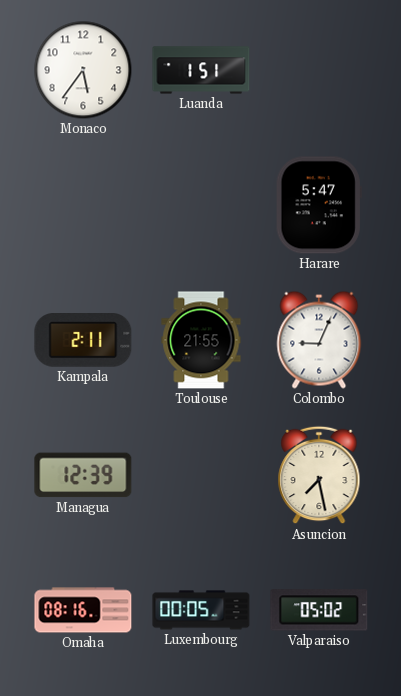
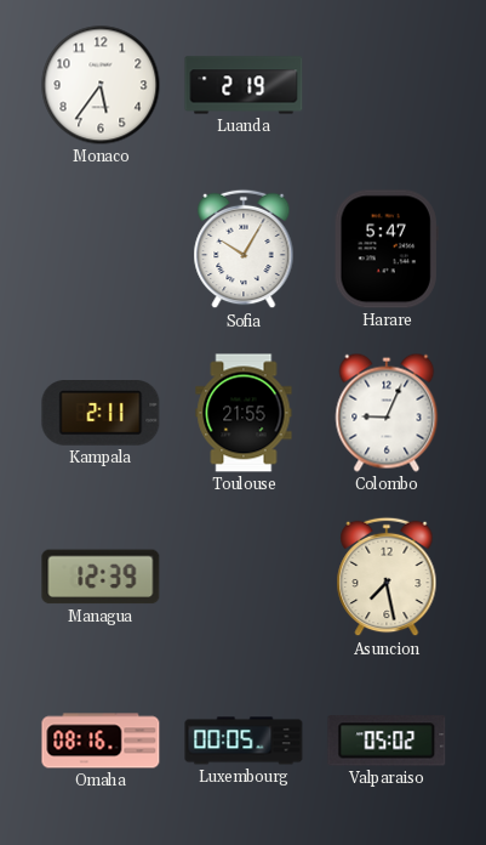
Luanda: 1:51 -> 2:19
Sofia: none -> 10:05
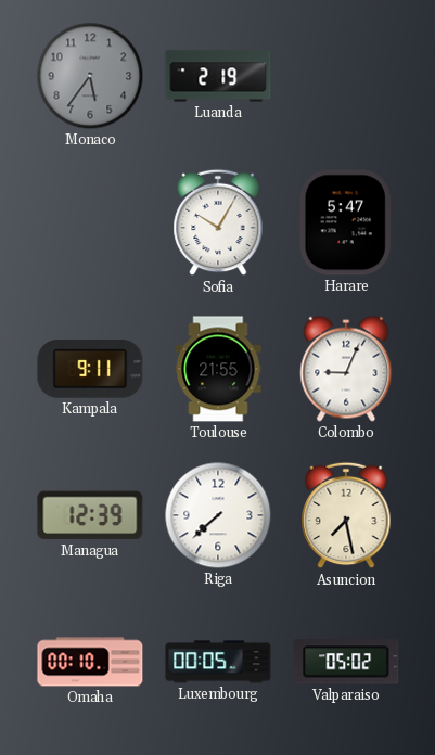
Monaco dial: white -> grey
Kampala: 2:11 -> 9:11
Riga: none -> 7:38
Omaha: 08:16 -> 00:10
